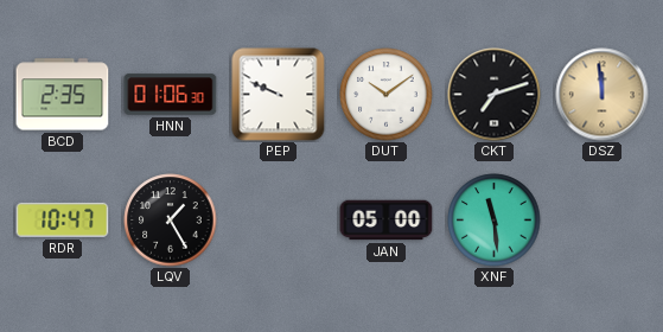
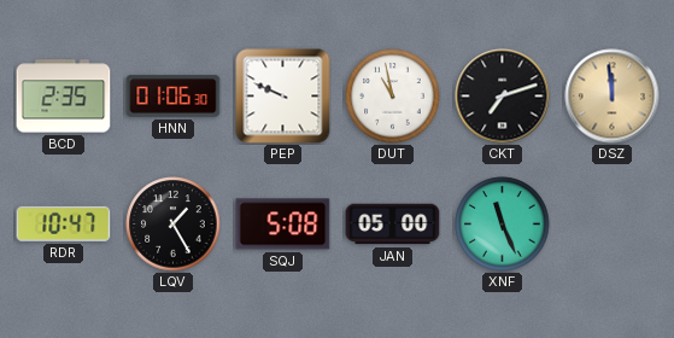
DUT: 10:09 -> 10:58
SQJ: none -> 5:08
XNF: 11:29 -> 11:26
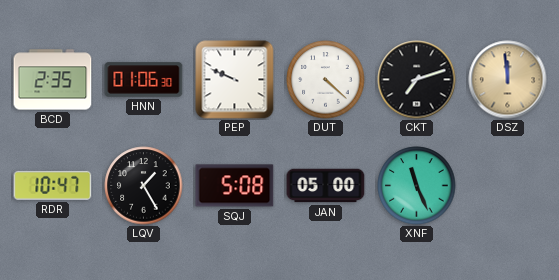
DUT: 10:58 -> 4:22
